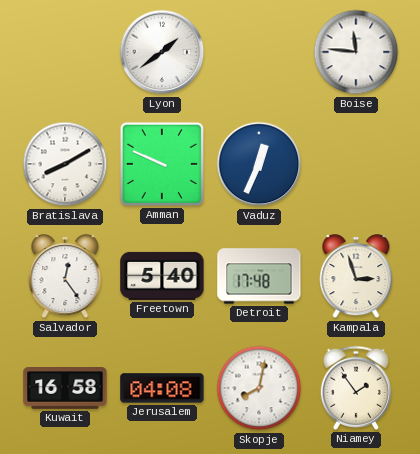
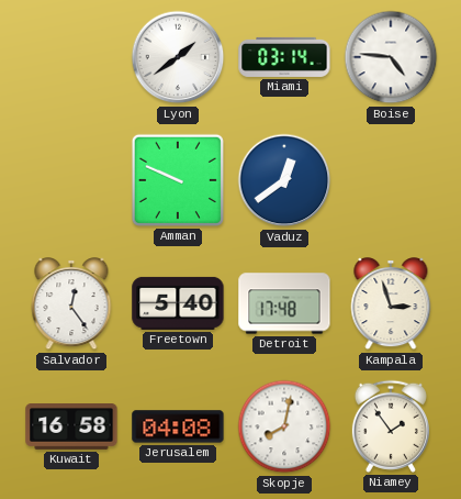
Miami: none -> 03:14
Boise: 11:46 -> 4:46
Bratislava: 8:10 -> none
Vaduz: 12:34 -> 12:39
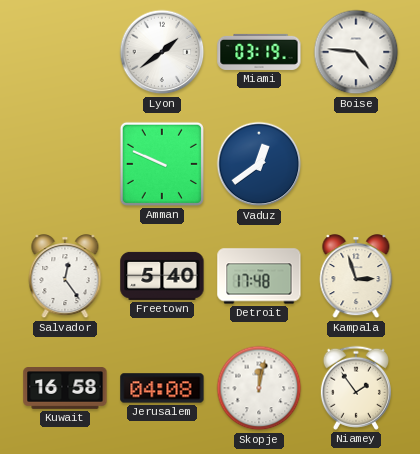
Miami: 03:14 -> 03:19
Skopje: 8:02 -> 12:02
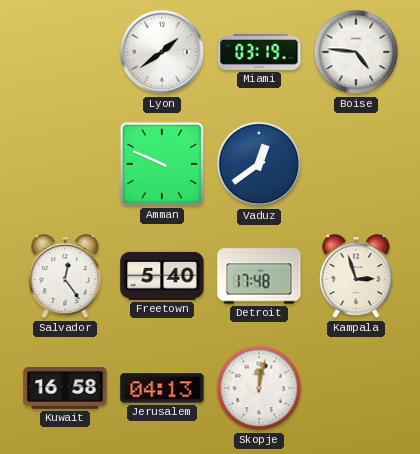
Jerusalem: 04:08 -> 04:13
Niamey: 1:54 -> none
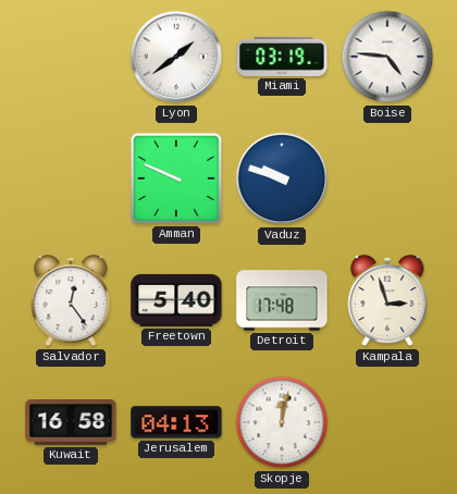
Vaduz: 12:39 -> 9:48
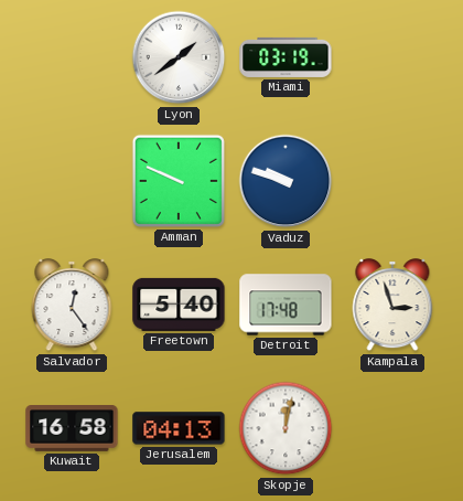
Boise: 4:46 -> none
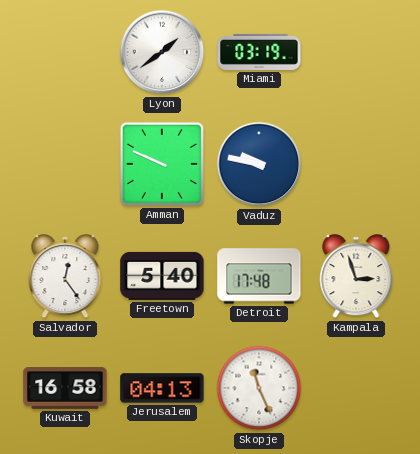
Vaduz: 9:48 -> 9:47
Skopje: 12:02 -> 11:26
